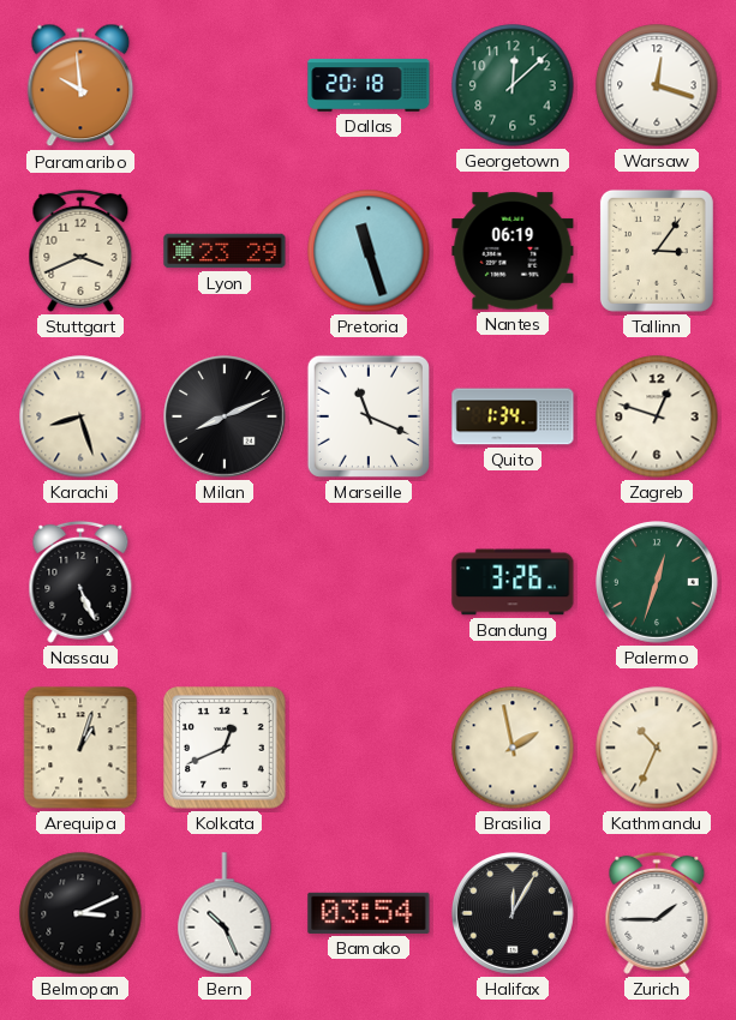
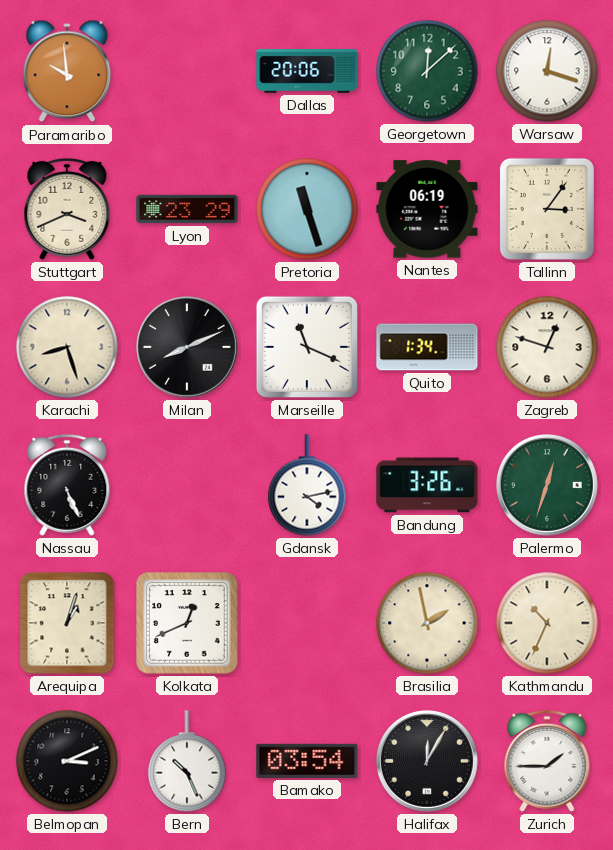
Dallas: 20:18 -> 20:06
Gdansk: none -> 4:13
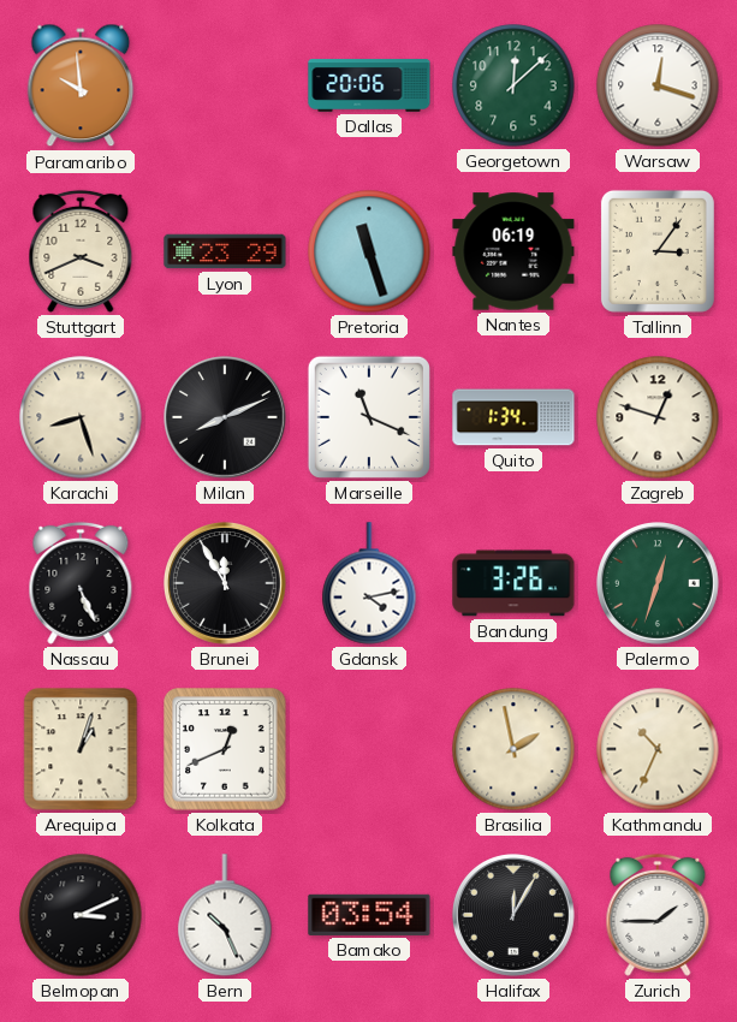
Brunei: none -> 11:55
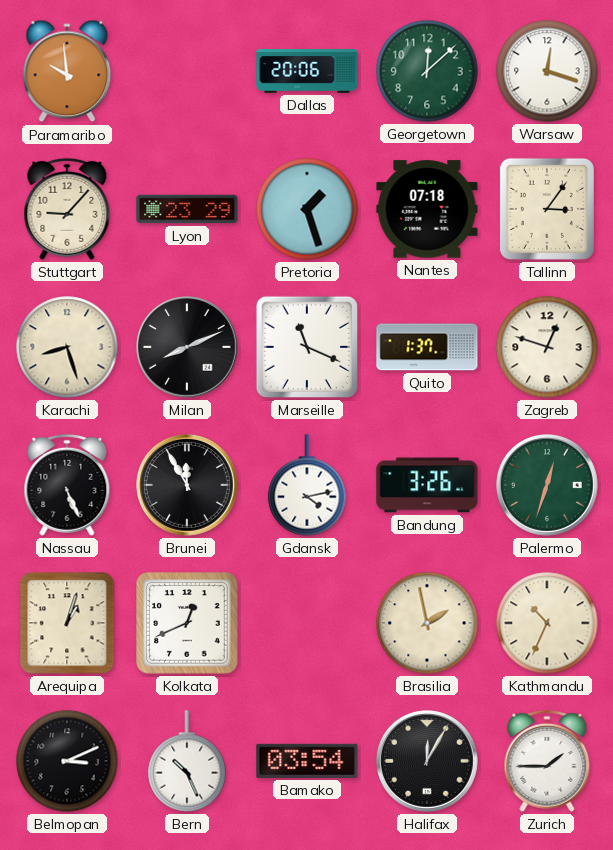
Stuttgart: 3:41 -> 9:07
Pretoria: 11:27 -> 1:27
Nantes: 06:19 -> 07:18
Quito: 1:34 -> 1:37
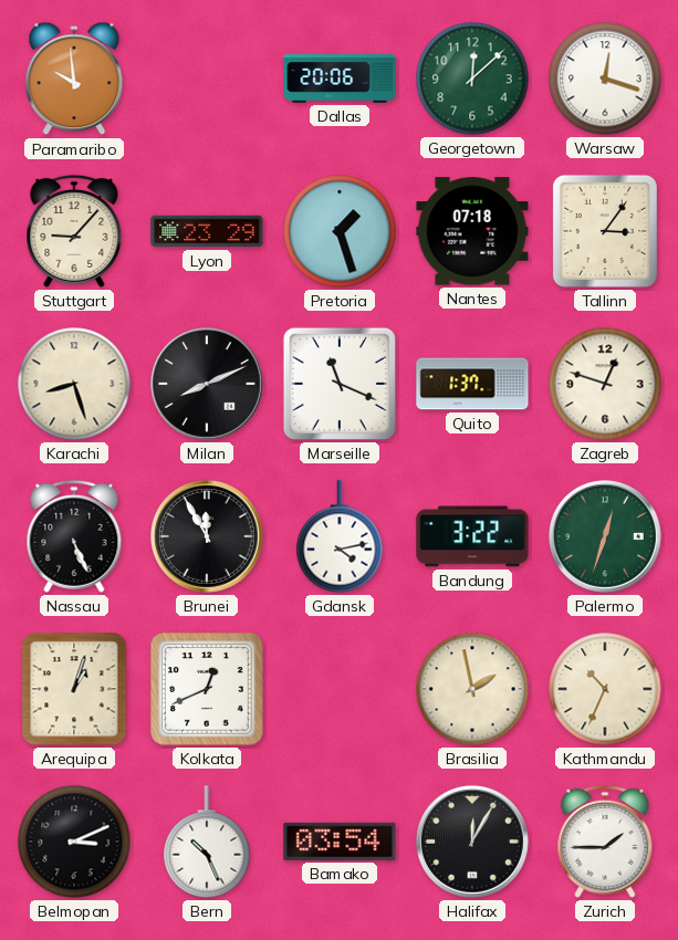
Bandung: 3:26 -> 3:22
